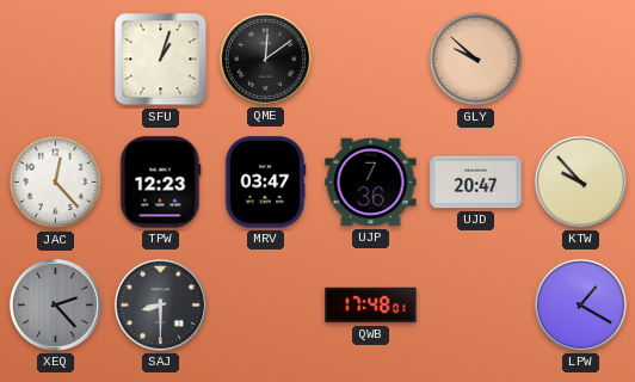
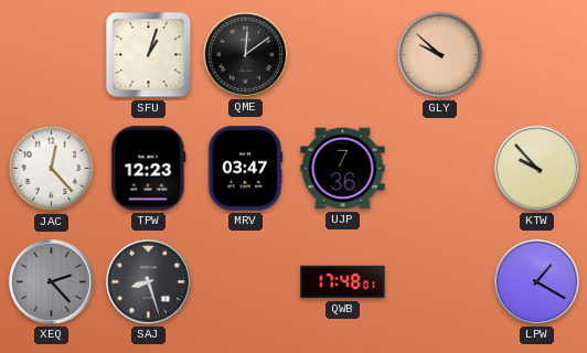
UJD: 20:47 -> none
SAJ: 8:30 -> 8:27
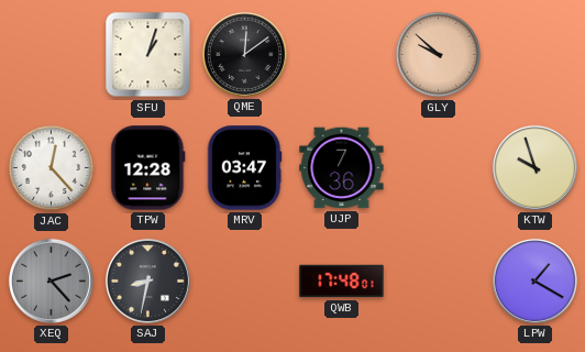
TPW: 12:23 -> 12:28
KTW: 9:53 -> 9:57
SAJ: 8:27 -> 8:32
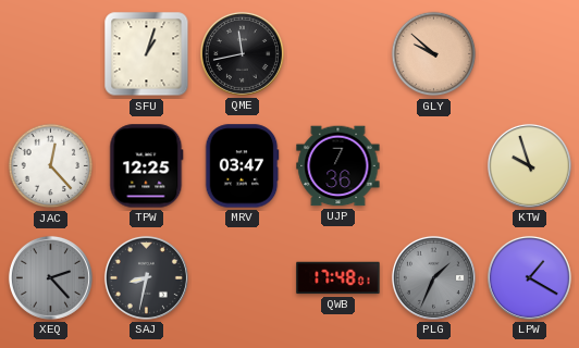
QME: 12:09 -> 11:43
TPW: 12:28 -> 12:25
PLG: none -> 1:34
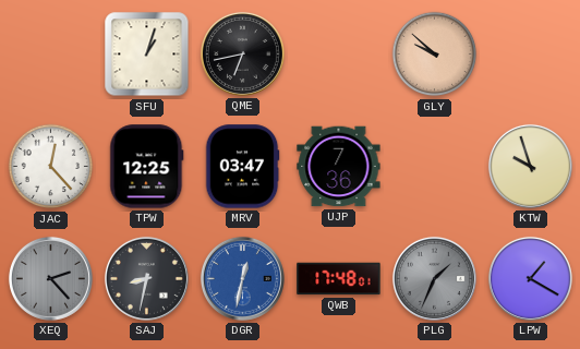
QME: 11:43 -> 6:43
DGR: none -> 12:32
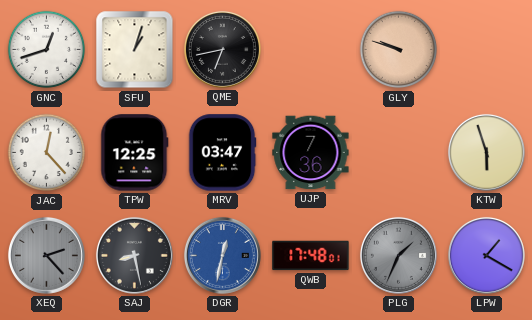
GNC: none -> 12:42
GLY: 9:52 -> 9:48
KTW: 9:57 -> 5:57
SAJ: 8:32 -> 8:28
